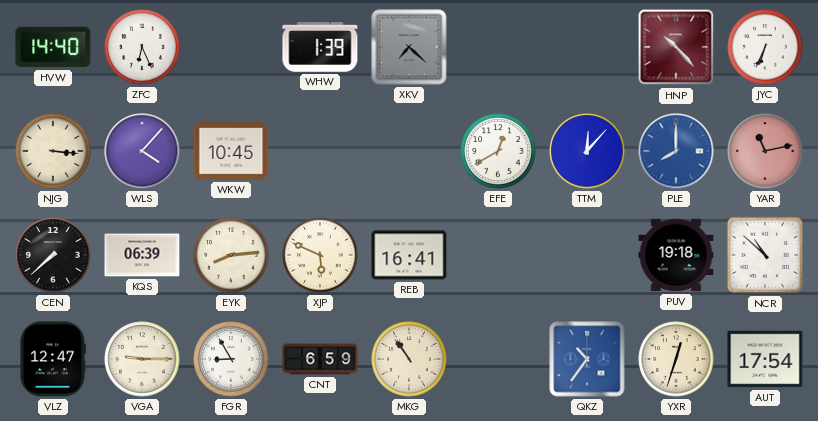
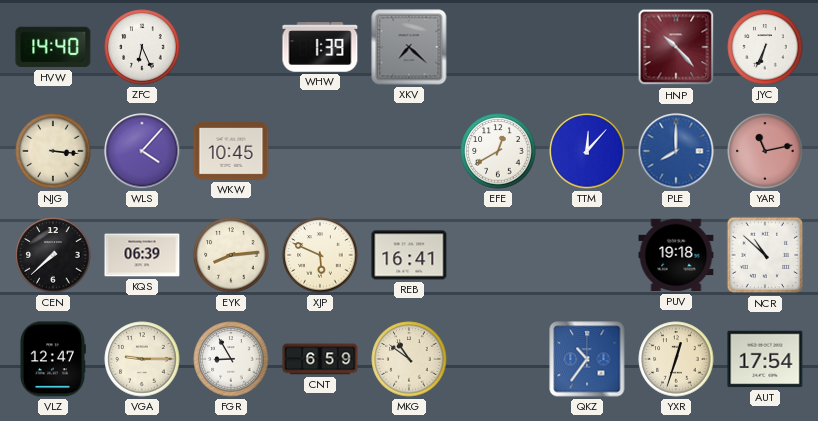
MKG: 10:54 -> 10:51
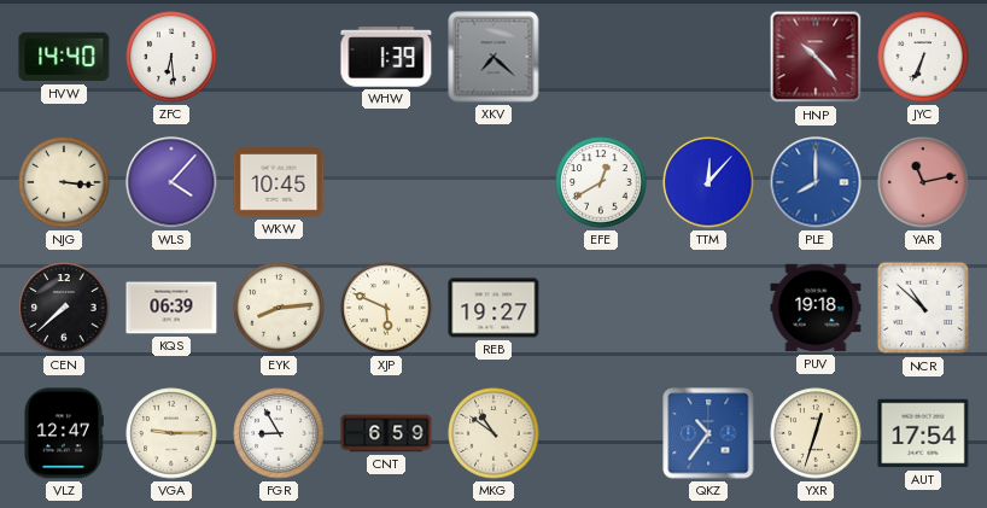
ZFC: 6:26 -> 6:29
REB: 16:41 -> 19:27
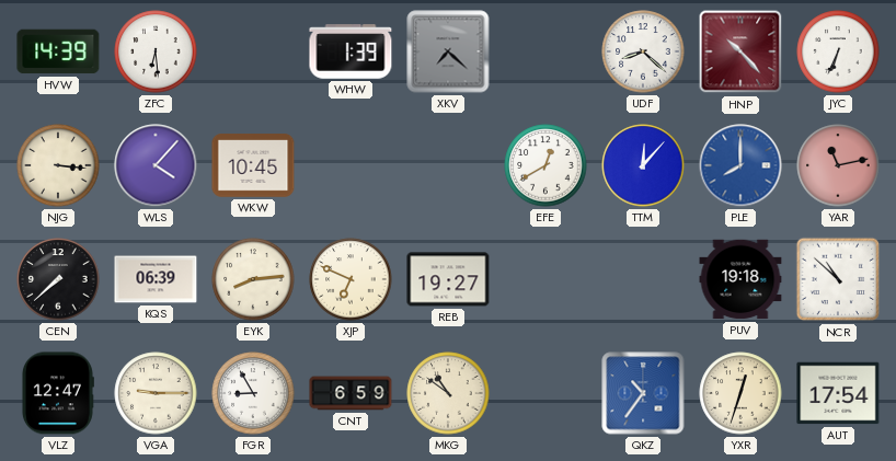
HVW: 14:40 -> 14:39
UDF: none -> 8:22
XJP: 5:49 -> 6:49
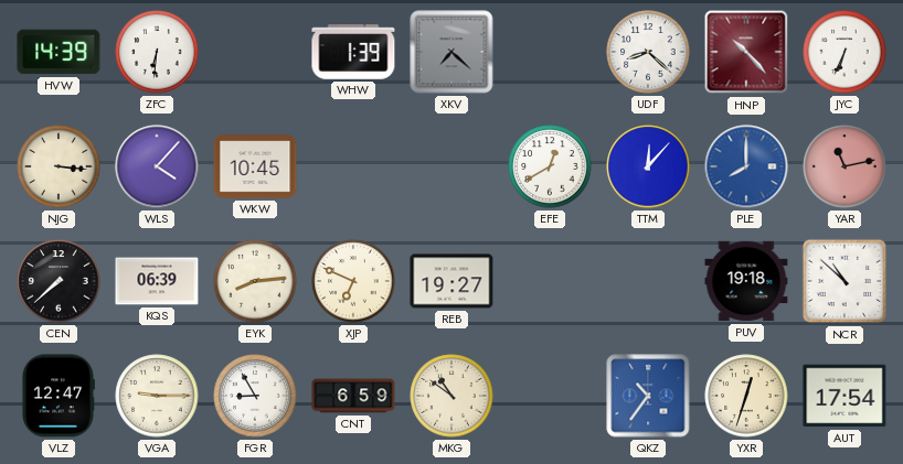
ZFC: 6:29 -> 6:31
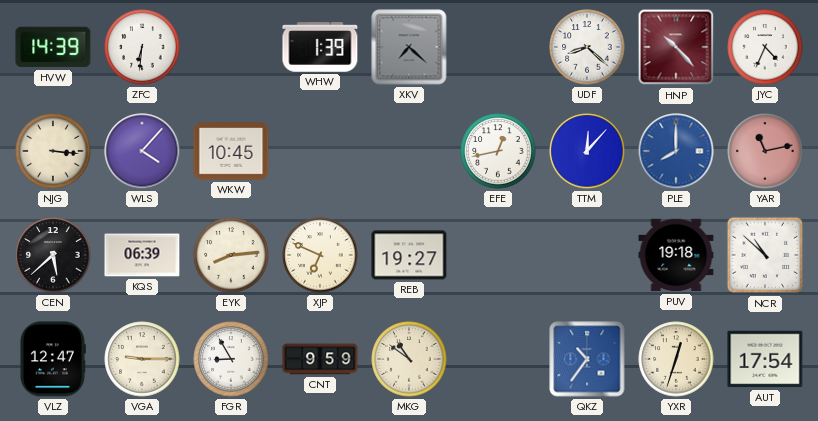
JYC: 6:34 -> 4:34
EFE: 12:40 -> 12:43
CEN: 7:38 -> 5:38
CNT: 6:59 -> 9:59
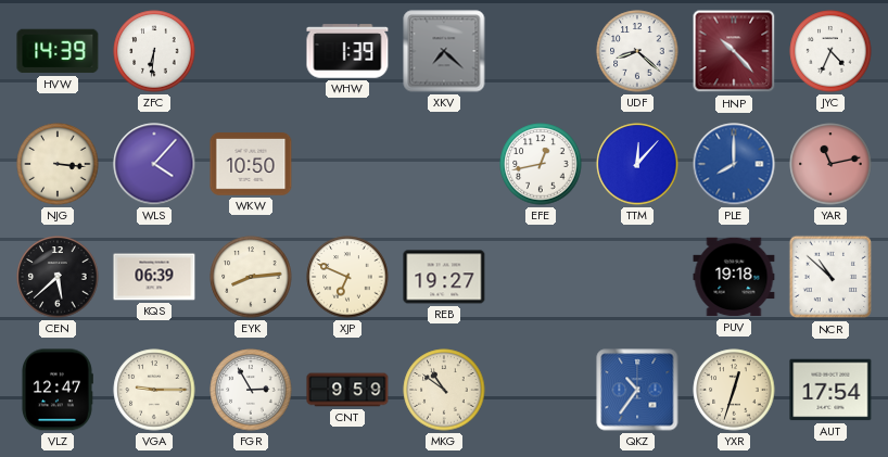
WKW: 10:45 -> 10:50
FGR: 8:55 -> 2:55
